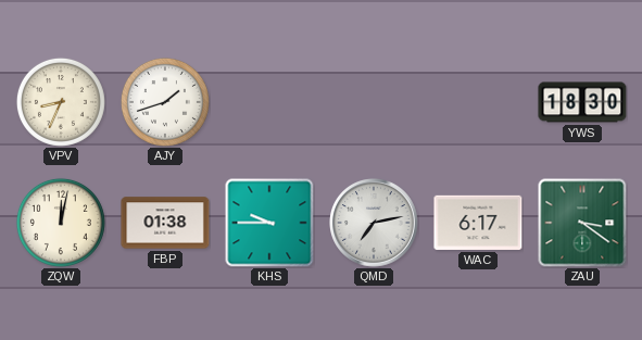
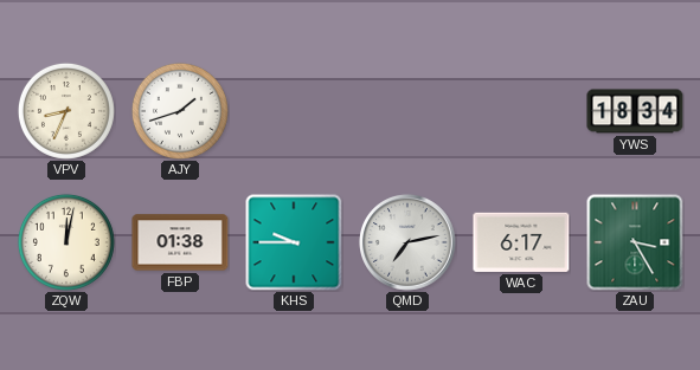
YWS: 18:30 -> 18:34
ZAU: 3:21 -> 3:25
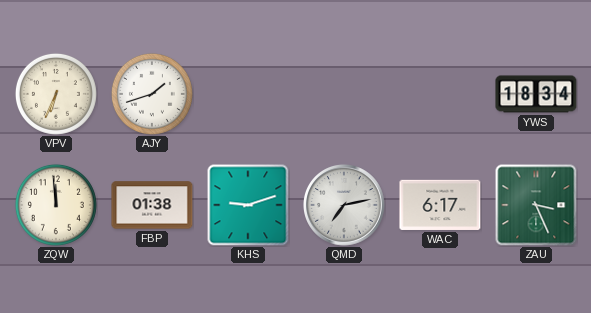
VPV: 8:34 -> 6:34
ZQW: 12:02 -> 11:59
KHS: 9:45 -> 9:12
ZAU: 3:25 -> 3:26
